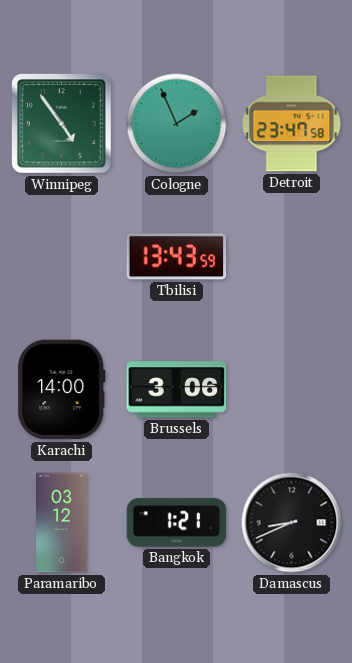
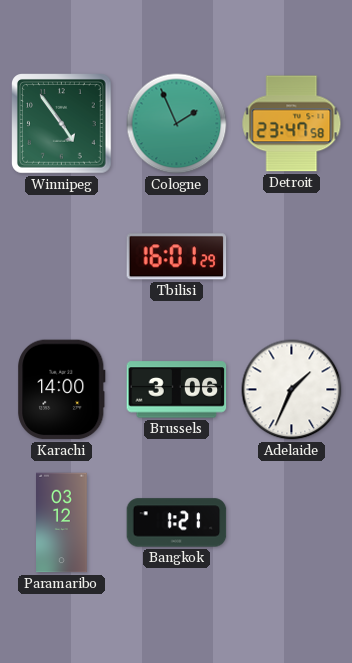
Tbilisi: 13:43 -> 16:01
Adelaide: none -> 1:34
Damascus: 8:41 -> none
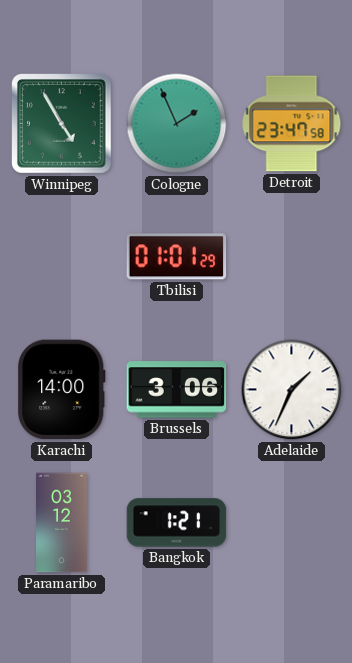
Winnipeg: 4:54 -> 4:55
Tbilisi: 16:01 -> 01:01
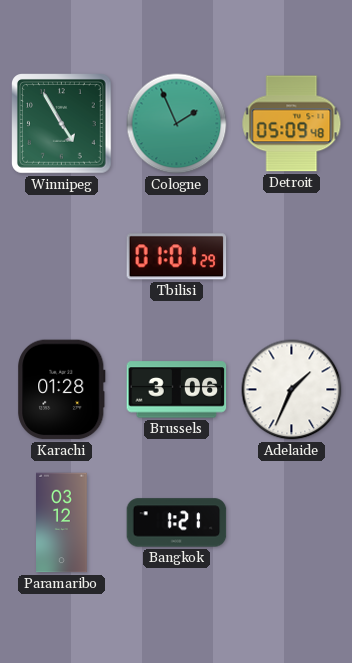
Detroit: 23:47 -> 05:09
Karachi: 14:00 -> 01:28
